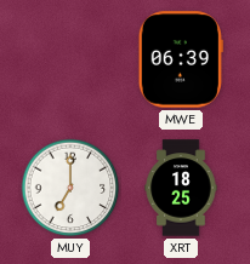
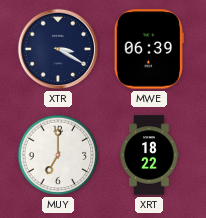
XTR: none -> 3:20
XRT: 18:25 -> 18:22
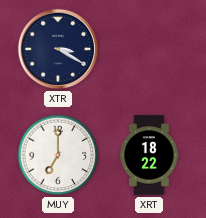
MWE: 06:39 -> none
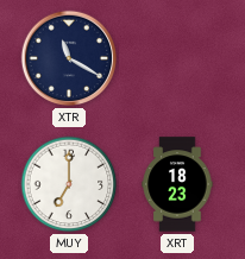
XTR: 3:20 -> 11:20
XRT: 18:22 -> 18:23
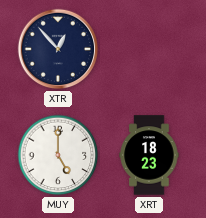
XTR: 11:20 -> 12:53
MUY: 7:00 -> 5:00
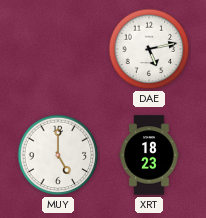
XTR: 12:53 -> none
DAE: none -> 5:13
